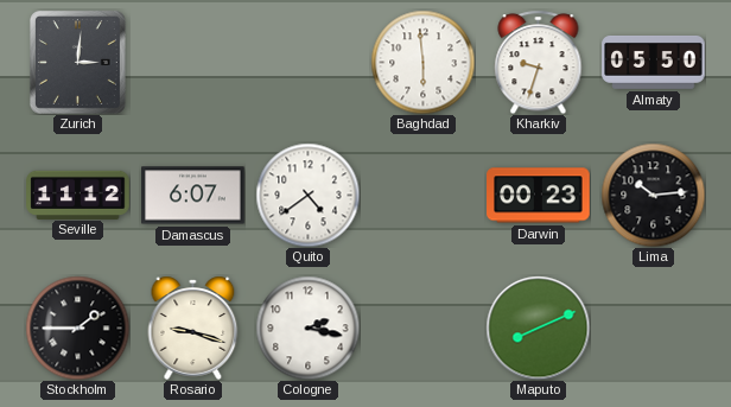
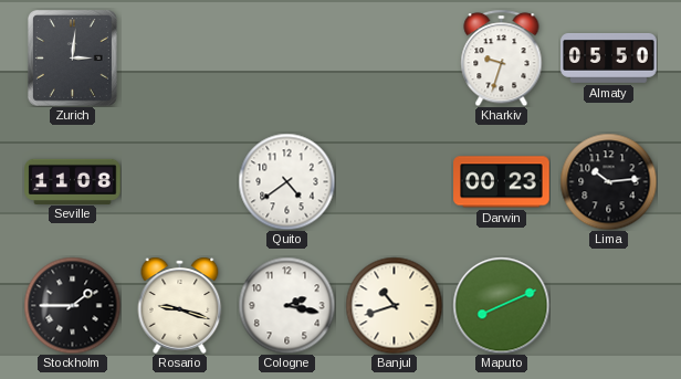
Baghdad: 5:59 -> none
Seville: 11:12 -> 11:08
Damascus: 6:07 -> none
Banjul: none -> 10:42
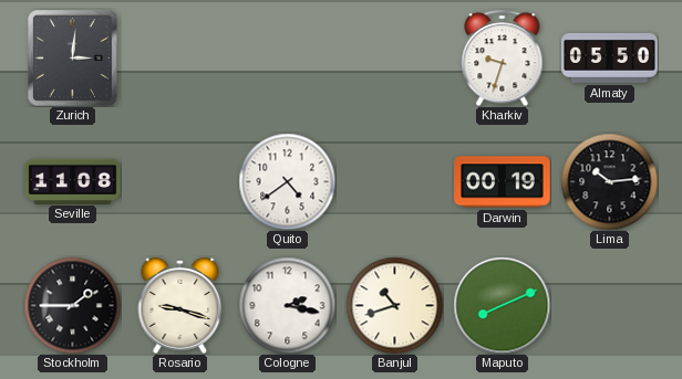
Darwin: 00:23 -> 00:19
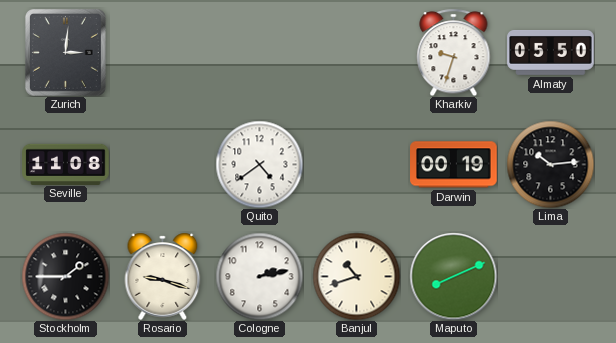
Cologne: 2:17 -> 2:13
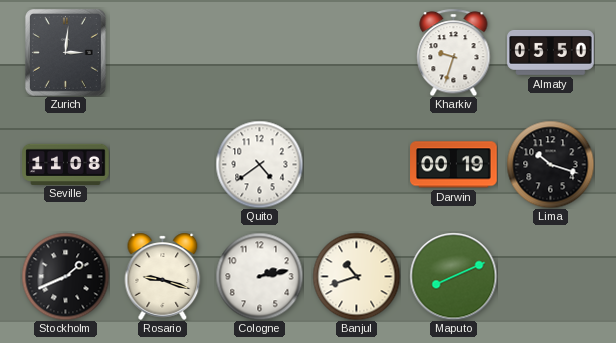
Lima: 10:14 -> 10:18
Stockholm: 1:45 -> 1:41
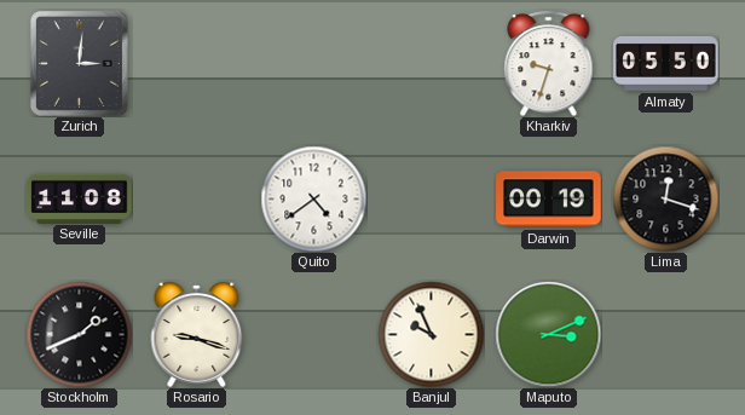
Lima: 10:18 -> 12:18
Cologne: 2:13 -> none
Banjul: 10:42 -> 9:56
Maputo: 8:11 -> 3:11
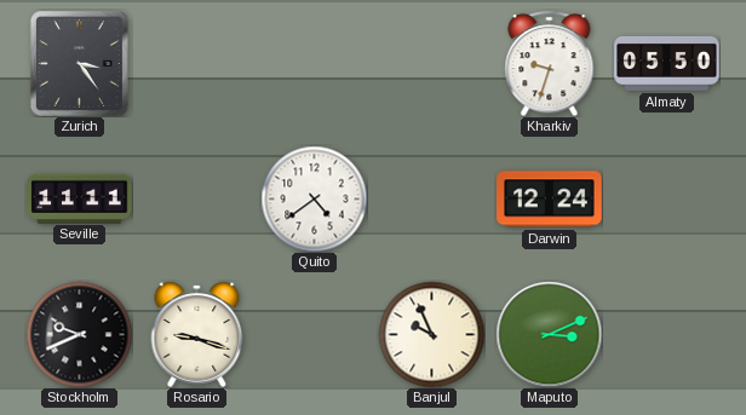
Zurich: 3:01 -> 3:24
Seville: 11:08 -> 11:11
Darwin: 00:19 -> 12:24
Lima: 12:18 -> none
Stockholm: 1:41 -> 9:41
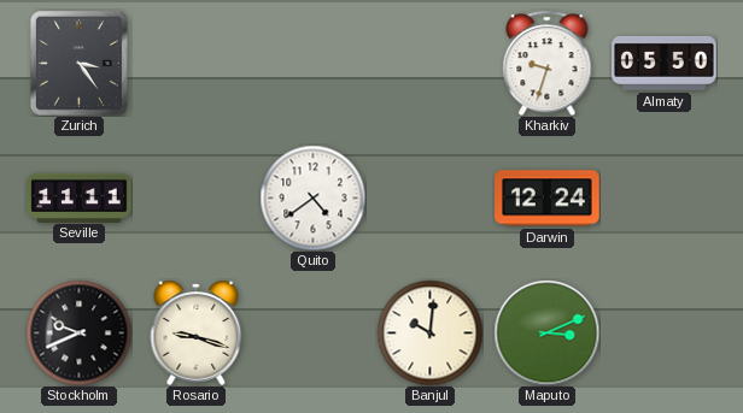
Banjul: 9:56 -> 10:01
